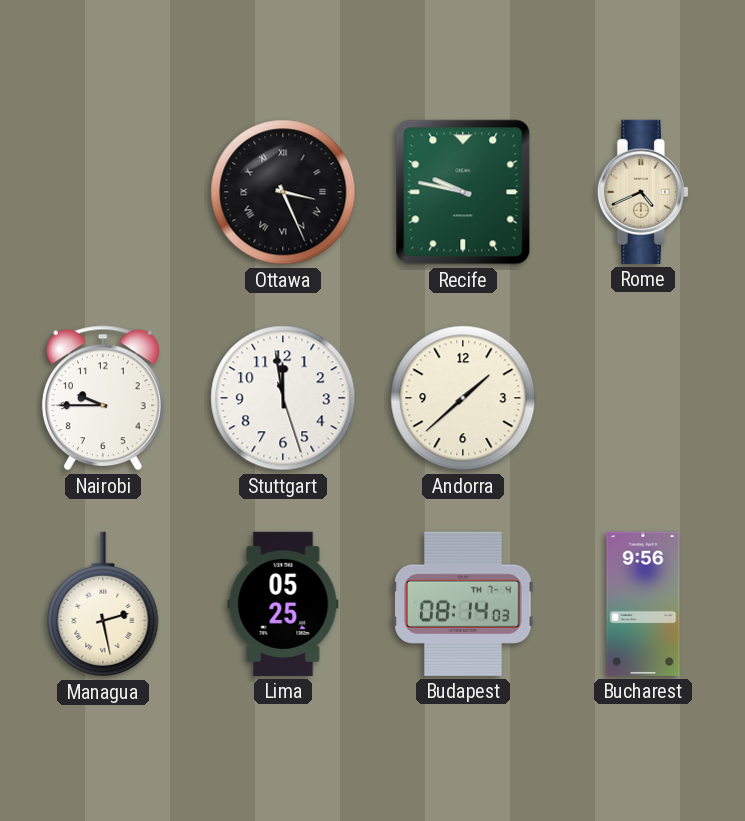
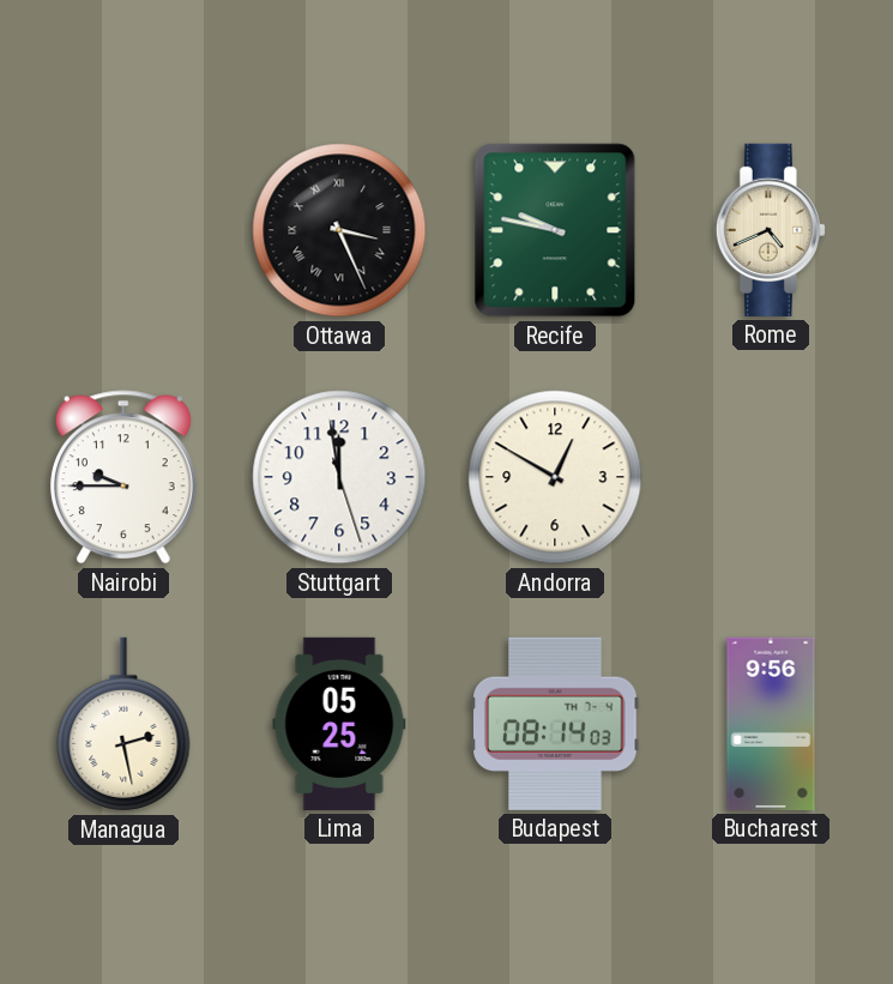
Andorra: 1:38 -> 12:50
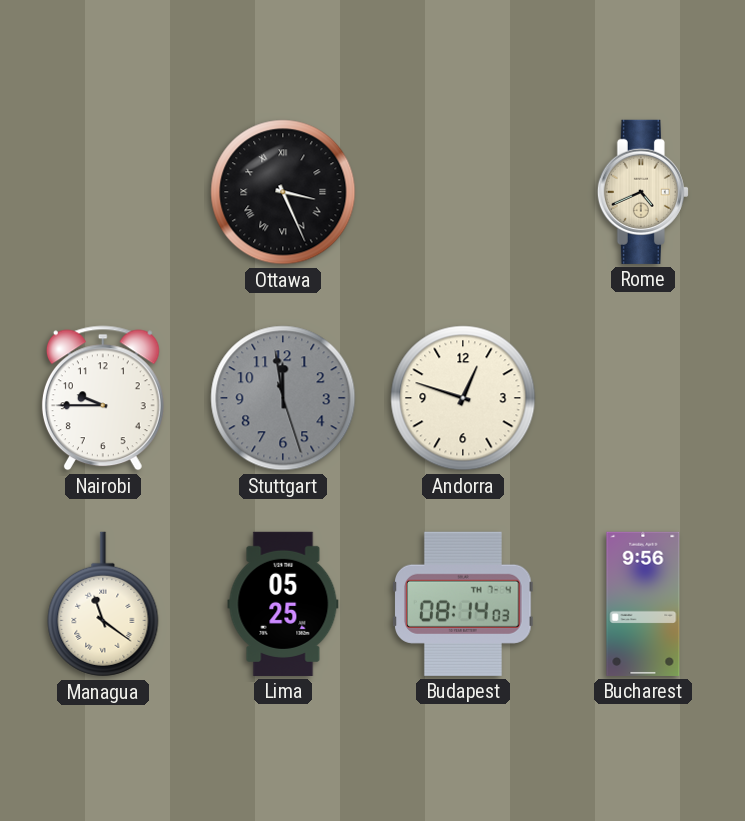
Recife: 9:47 -> none
Stuttgart dial: white -> grey
Andorra: 12:50 -> 12:48
Managua: 2:28 -> 11:21
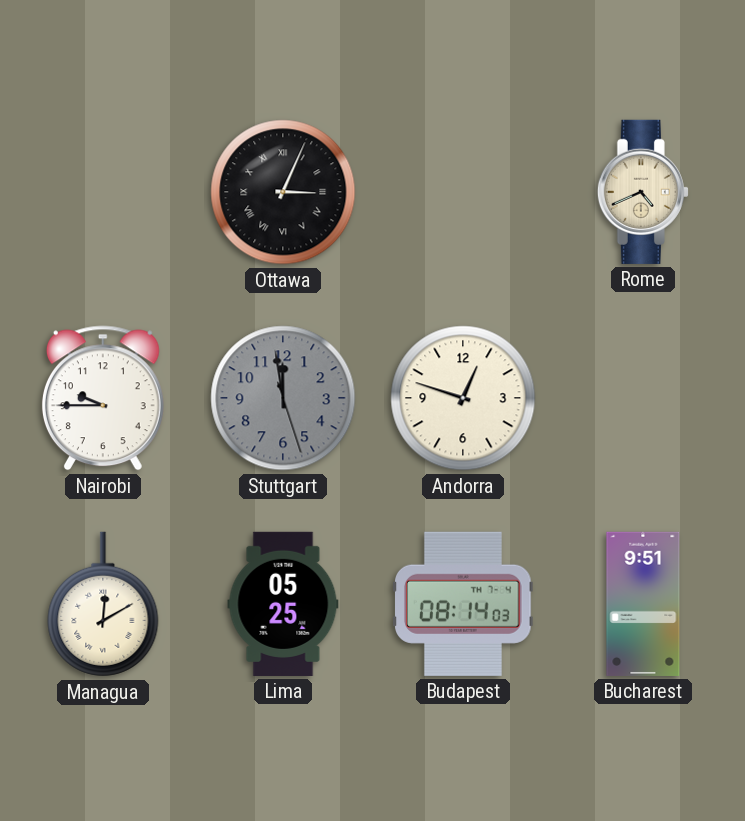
Ottawa: 3:26 -> 3:04
Managua: 11:21 -> 12:10
Bucharest: 9:56 -> 9:51
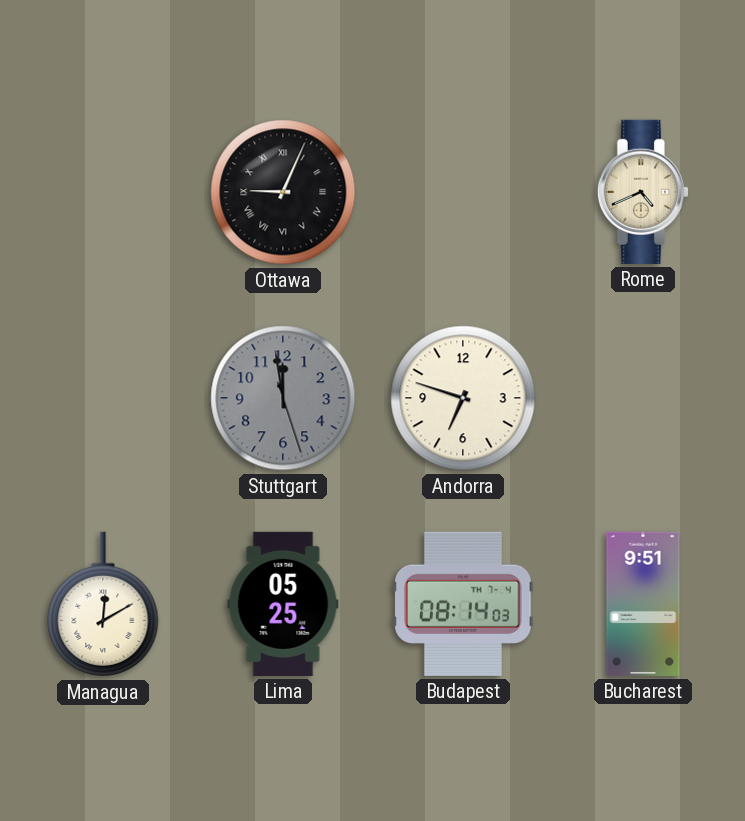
Ottawa: 3:04 -> 9:04
Nairobi: 9:45 -> none
Andorra: 12:48 -> 6:48
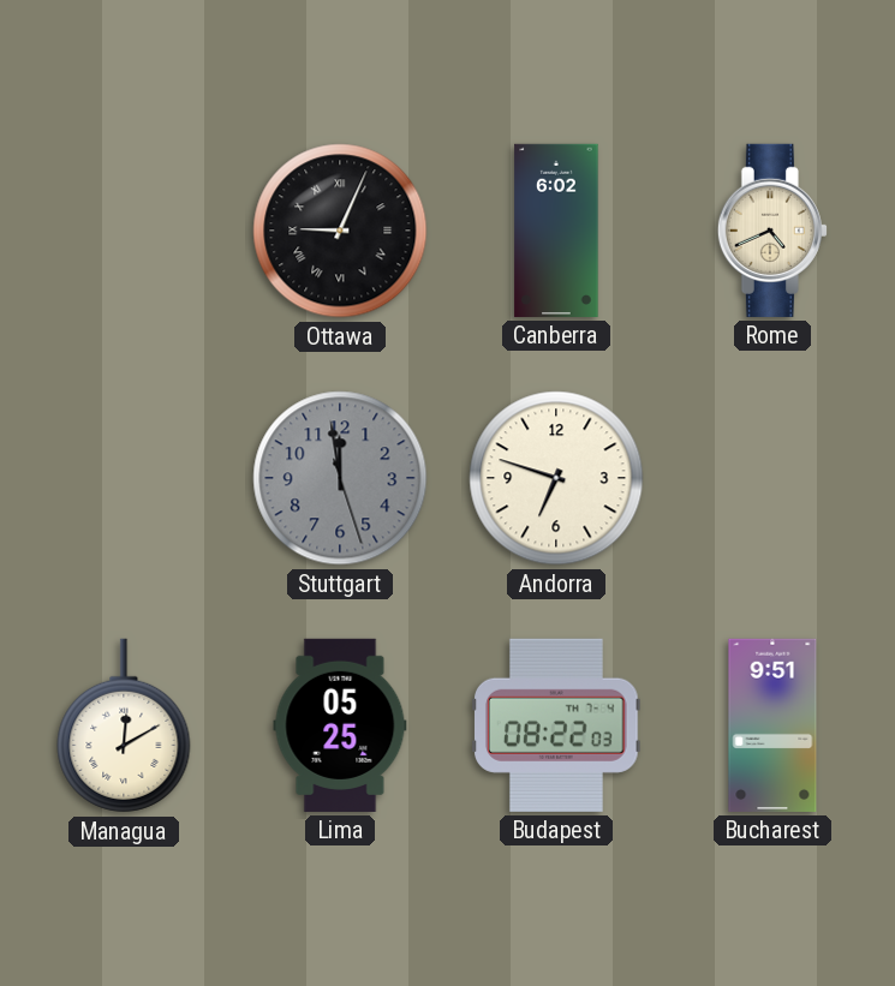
Canberra: none -> 6:02
Budapest: 08:14 -> 08:22
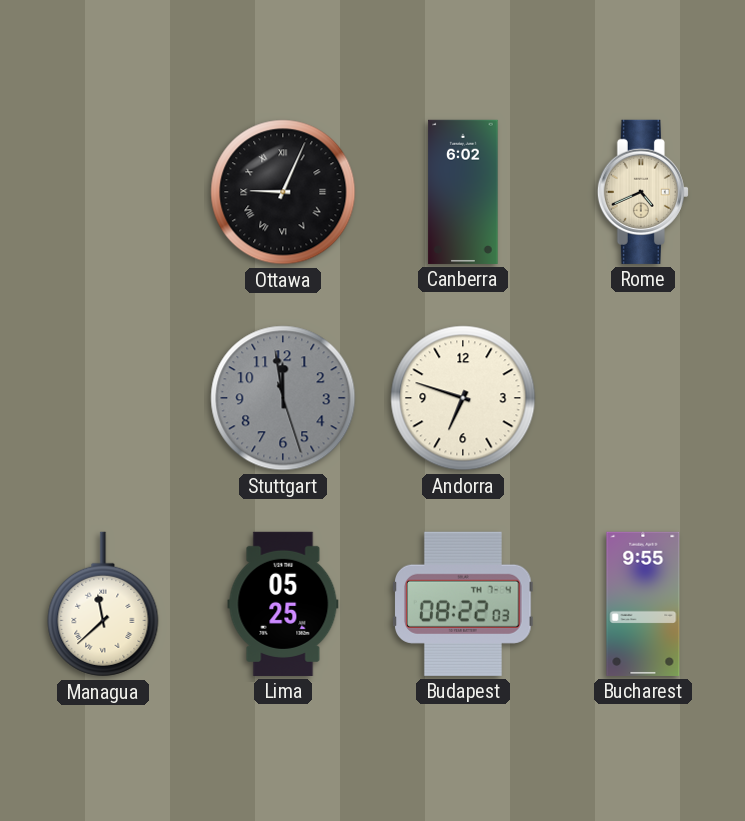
Managua: 12:10 -> 11:38
Bucharest: 9:51 -> 9:55
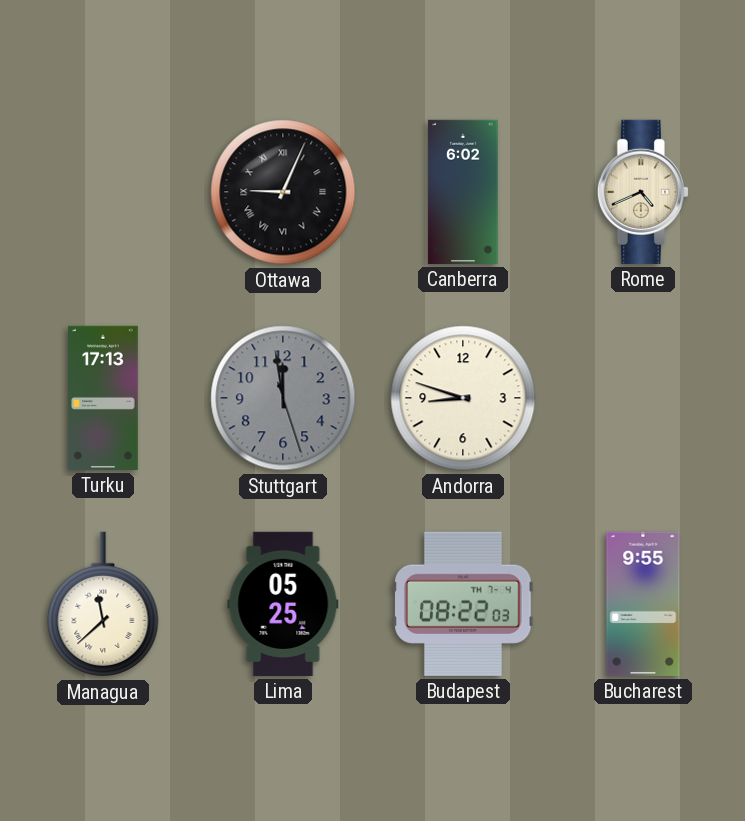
Turku: none -> 17:13
Andorra: 6:48 -> 8:48
